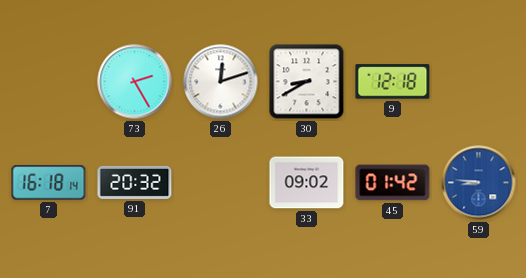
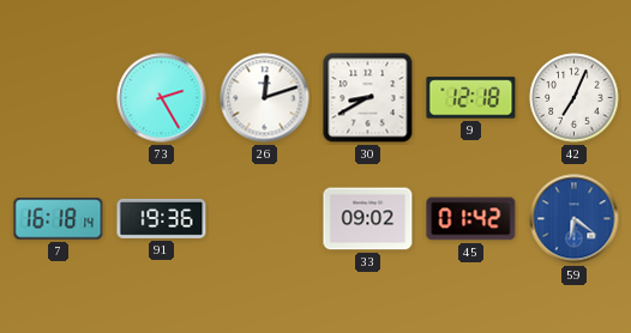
42: none -> 7:04
91: 20:32 -> 19:36
59: 8:46 -> 6:21
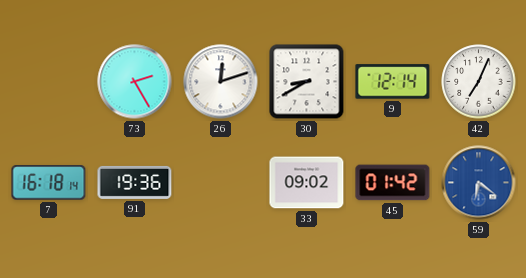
9: 12:18 -> 12:14
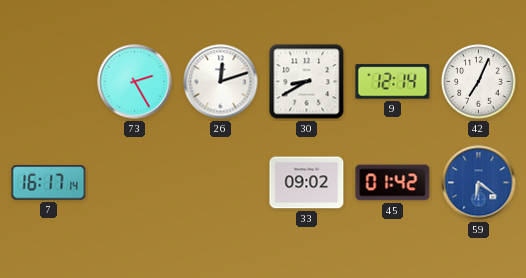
7: 16:18 -> 16:17
91: 19:36 -> none
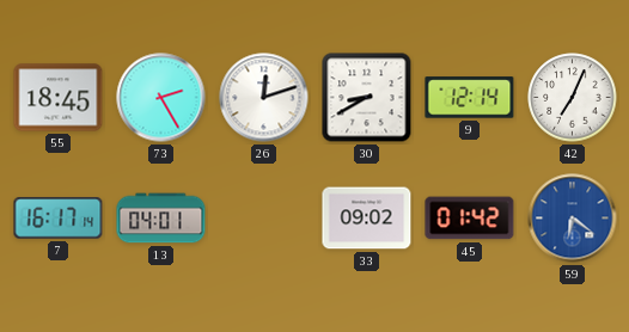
55: none -> 18:45
13: none -> 04:01
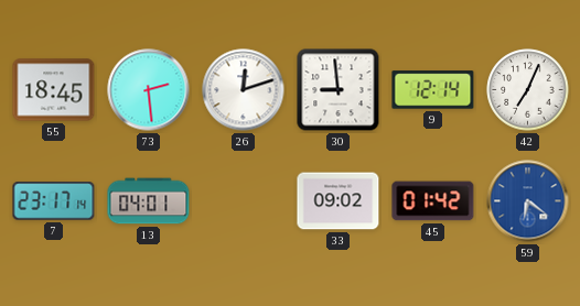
73: 2:25 -> 2:29
30: 8:40 -> 8:59
7: 16:17 -> 23:17
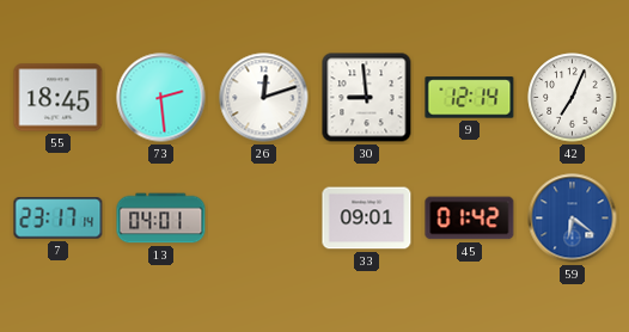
33: 09:02 -> 09:01
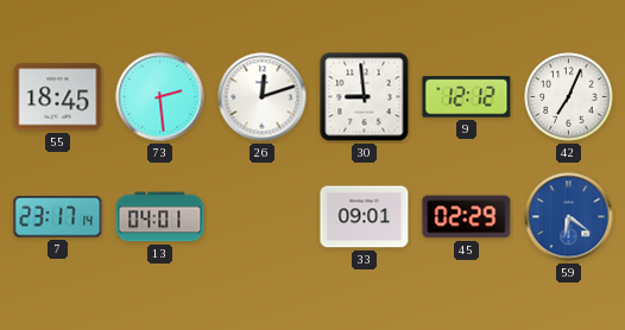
9: 12:14 -> 12:12
45: 01:42 -> 02:29
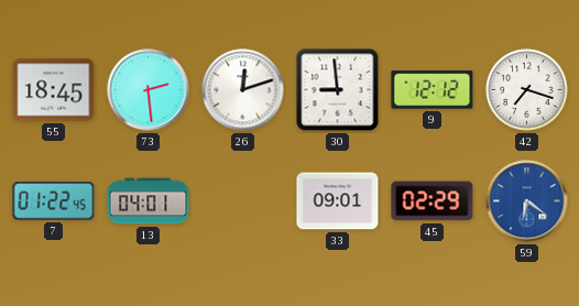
42: 7:04 -> 7:18
7: 23:17 -> 01:22
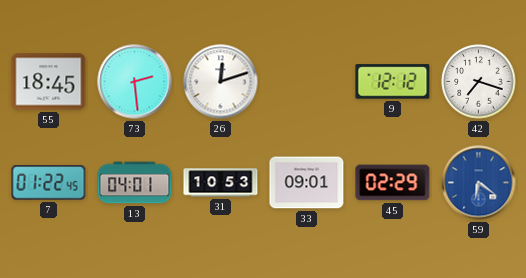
30: 8:59 -> none
31: none -> 10:53
